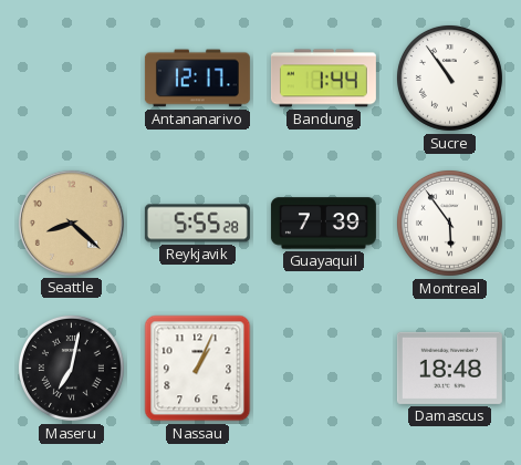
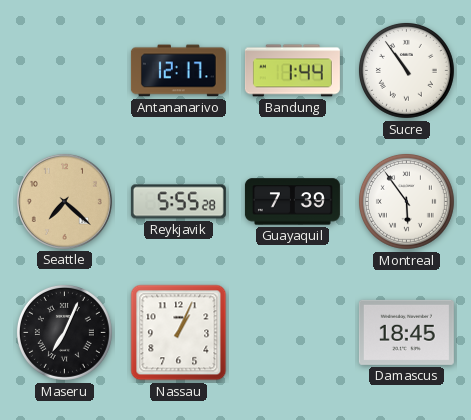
Seattle: 8:22 -> 7:22
Maseru: 7:02 -> 7:04
Damascus: 18:48 -> 18:45
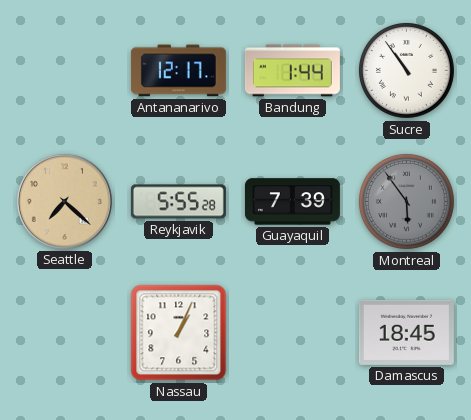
Montreal dial: white -> grey
Maseru: 7:04 -> none
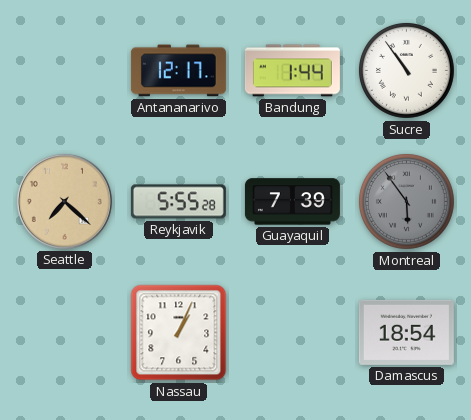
Damascus: 18:45 -> 18:54
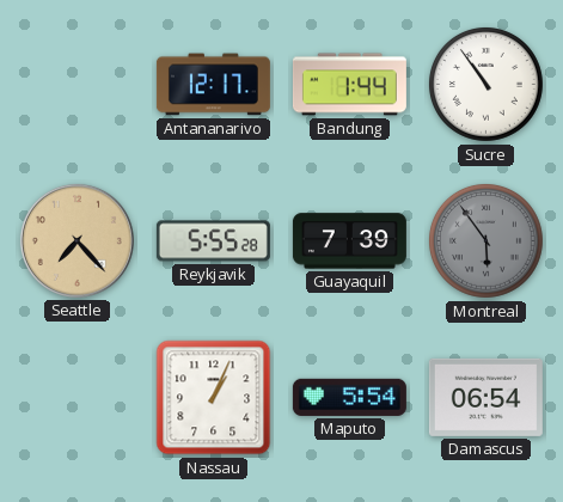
Seattle: 7:22 -> 7:23
Maputo: none -> 5:54
Damascus: 18:54 -> 06:54
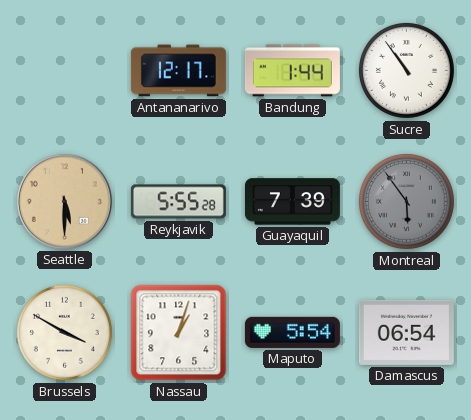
Seattle: 7:23 -> 5:30
Brussels: none -> 3:50
Nassau: 1:04 -> 1:03
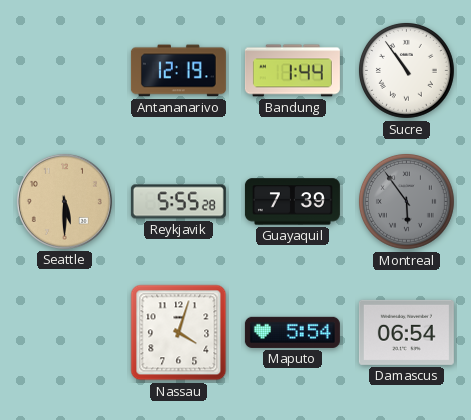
Antananarivo: 12:17 -> 12:19
Brussels: 3:50 -> none
Nassau: 1:03 -> 4:03
